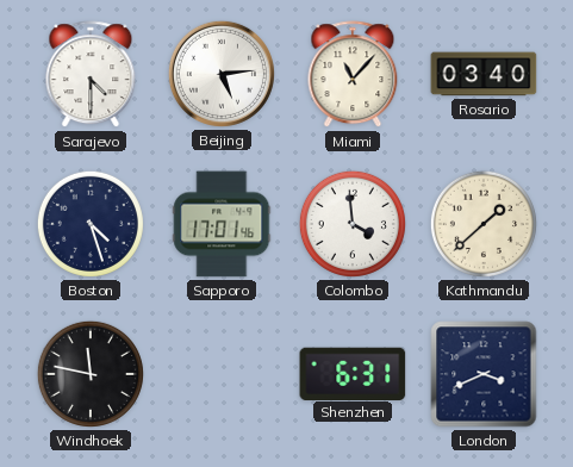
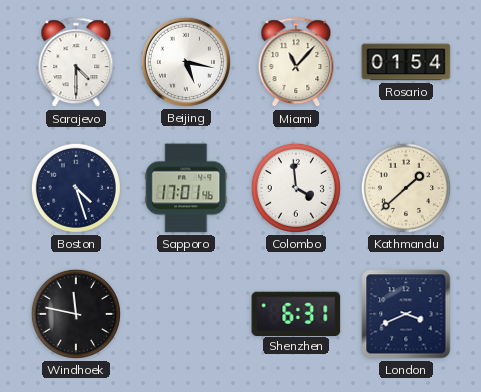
Beijing: 5:14 -> 5:17
Rosario: 03:40 -> 01:54
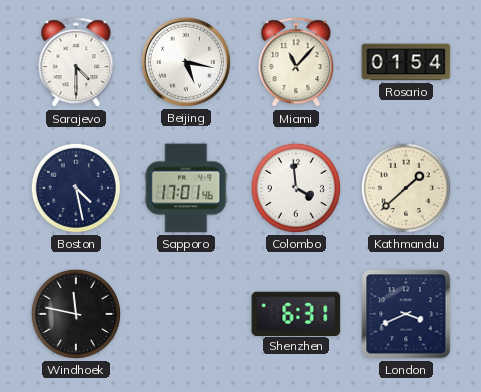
Boston: 4:27 -> 4:28
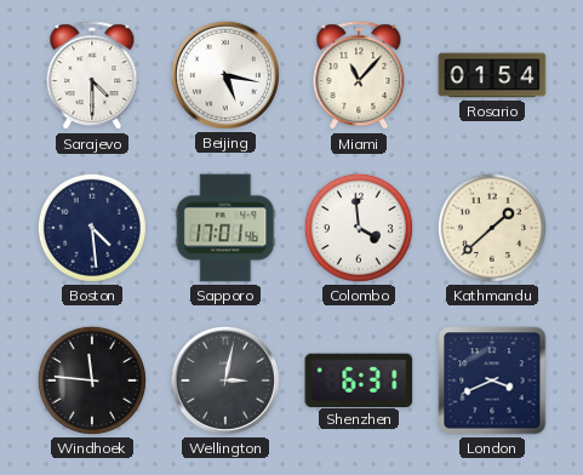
Boston: 4:28 -> 4:29
Windhoek: 11:47 -> 11:46
Wellington: none -> 3:02
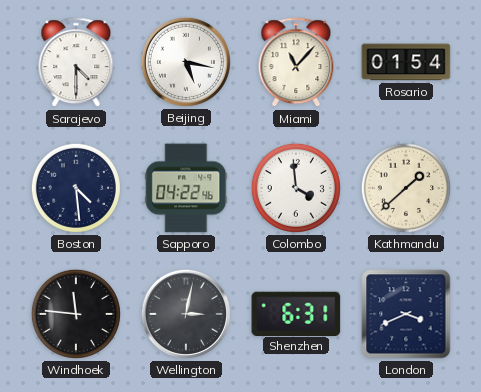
Sapporo: 17:01 -> 04:22
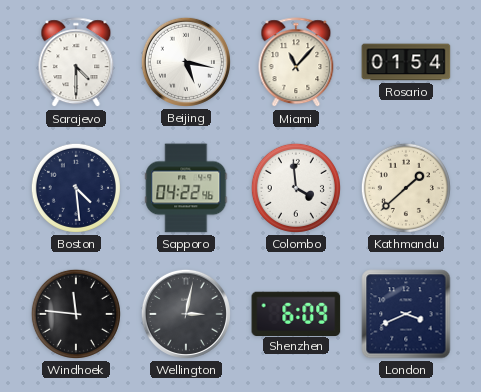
Shenzhen: 6:31 -> 6:09
